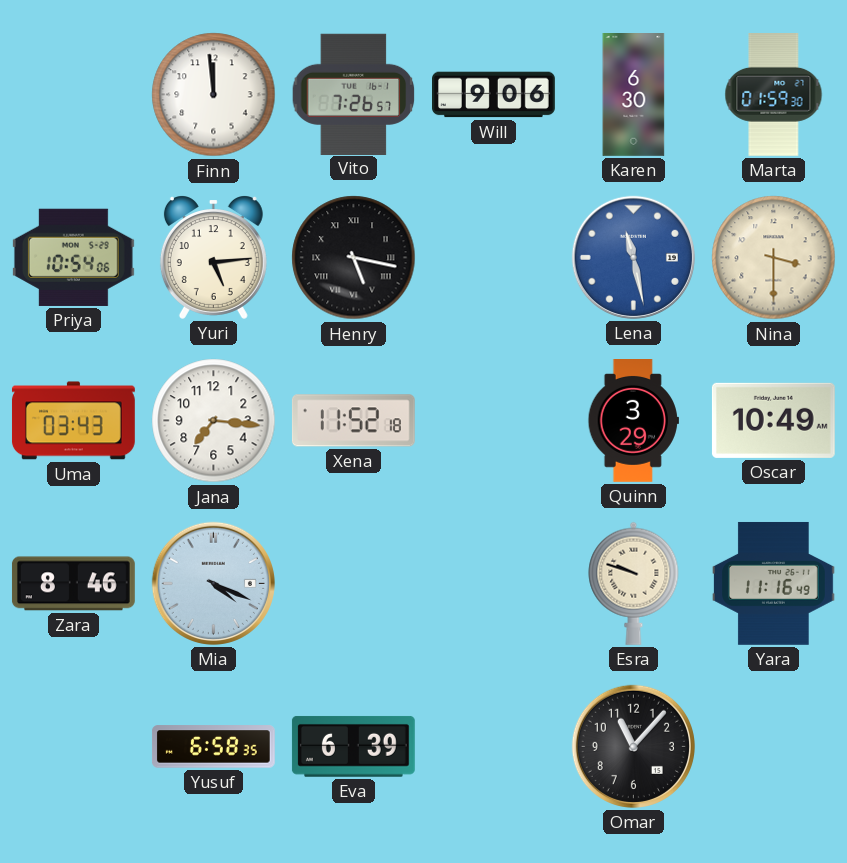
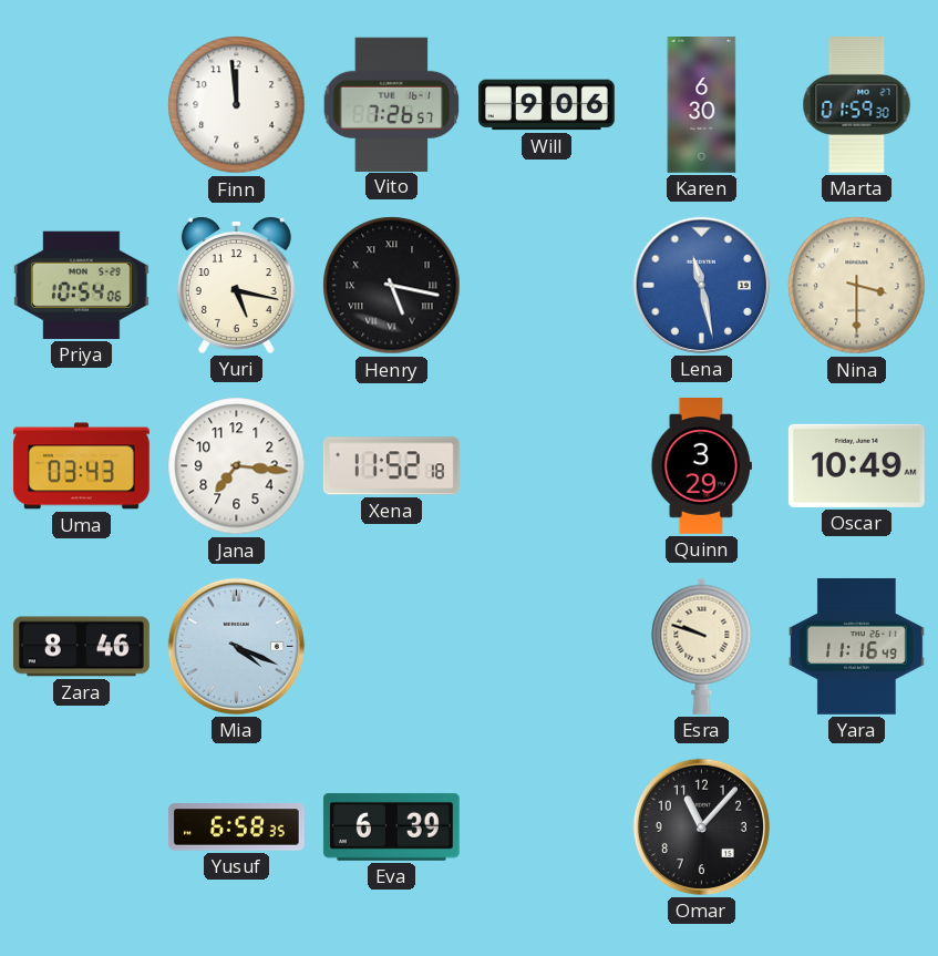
Yuri: 5:14 -> 5:17
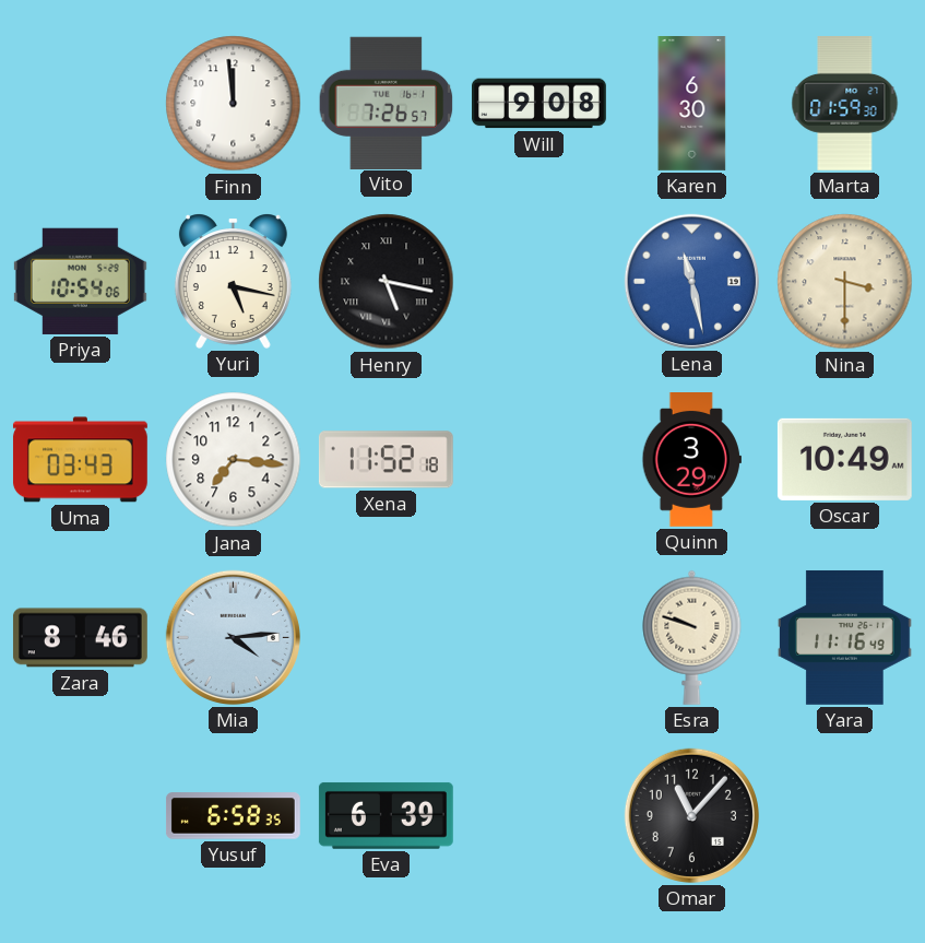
Will: 9:06 -> 9:08
Mia: 4:19 -> 4:14
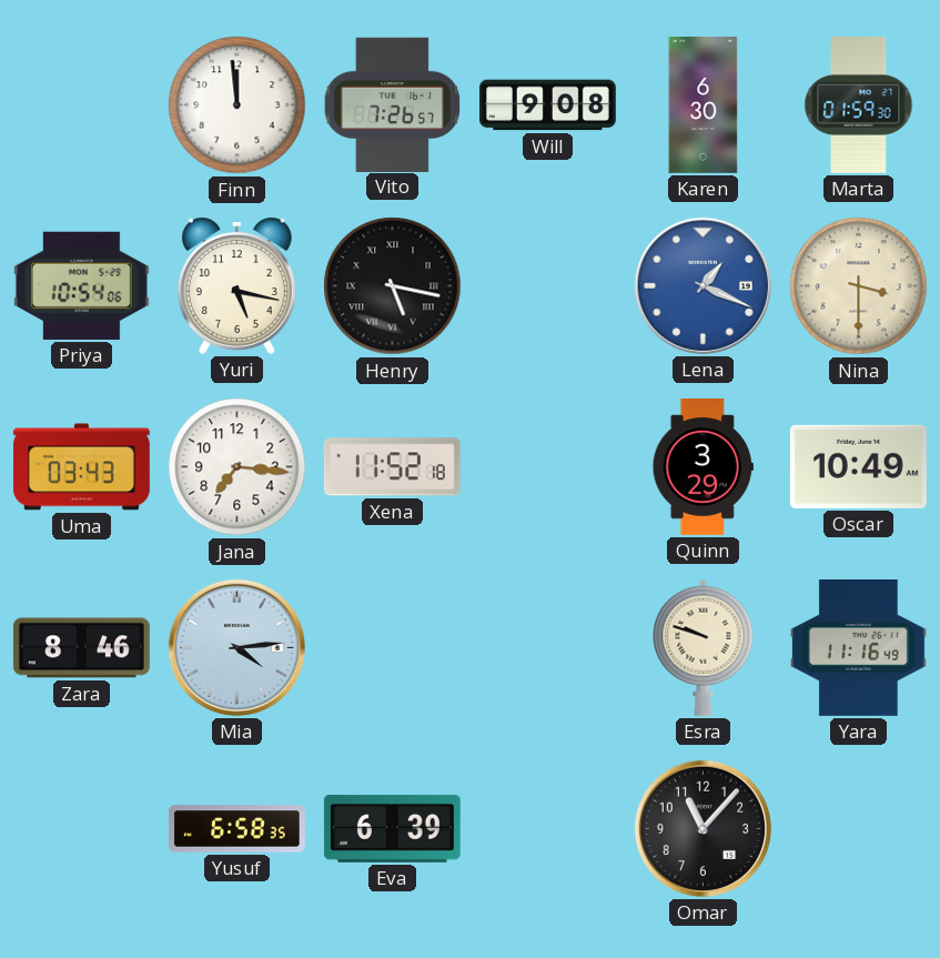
Lena: 11:28 -> 1:19
